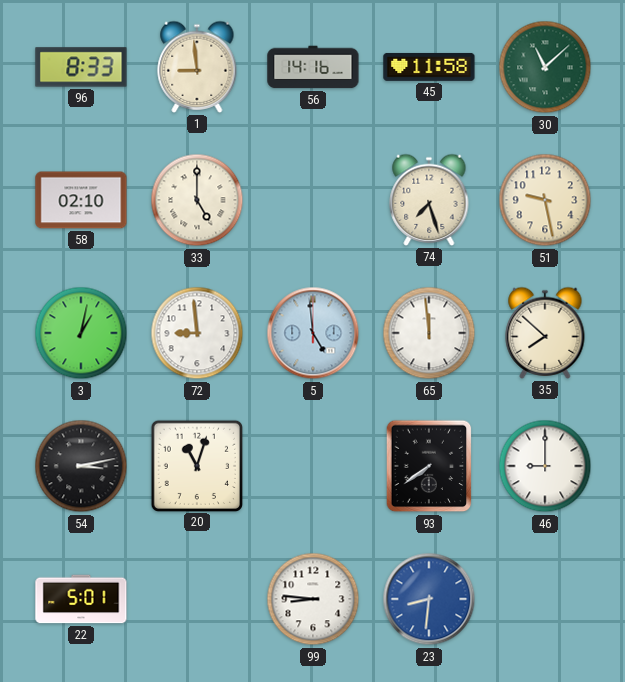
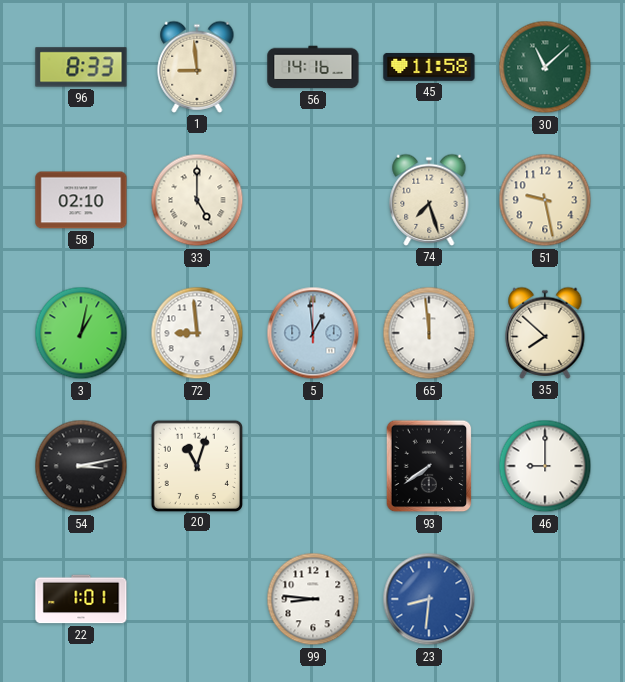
5: 4:59 -> 12:59
22: 5:01 -> 1:01
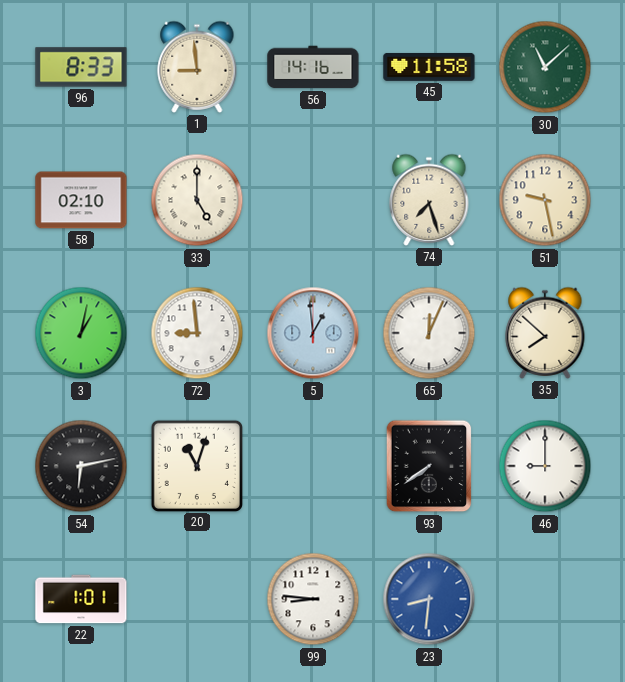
65: 11:59 -> 12:04
54: 3:13 -> 6:13
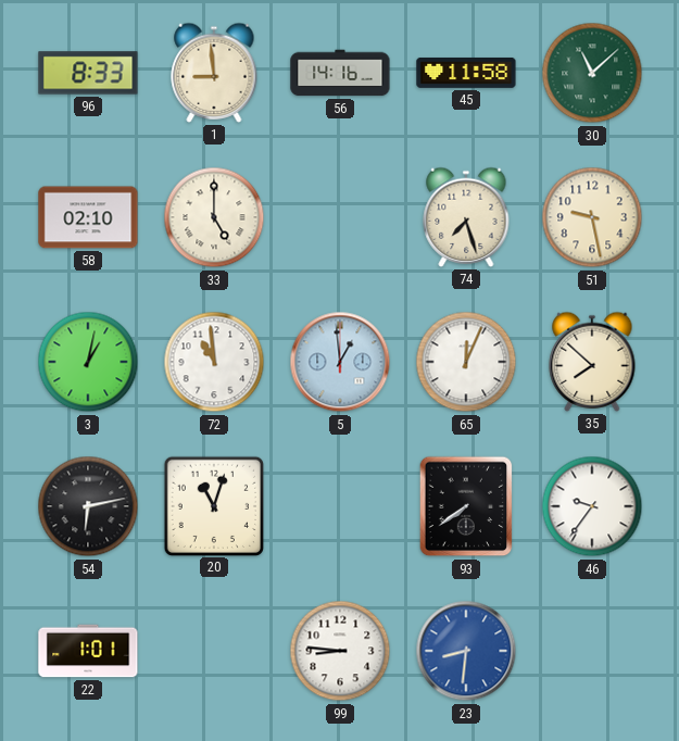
72: 8:59 -> 10:59
46: 9:00 -> 9:36
